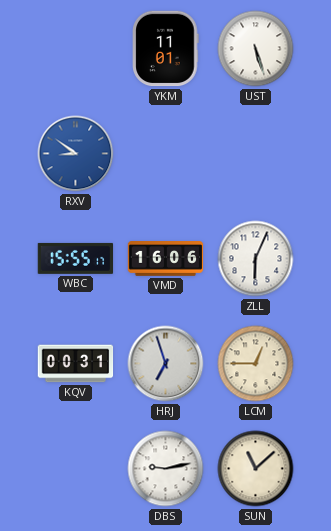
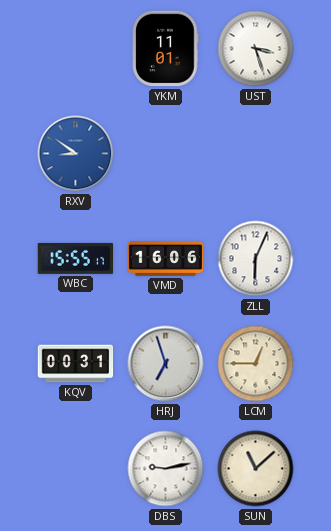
UST: 5:27 -> 3:27
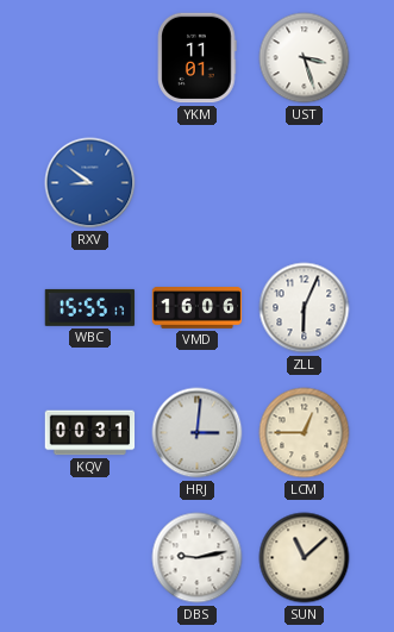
HRJ: 6:57 -> 3:01
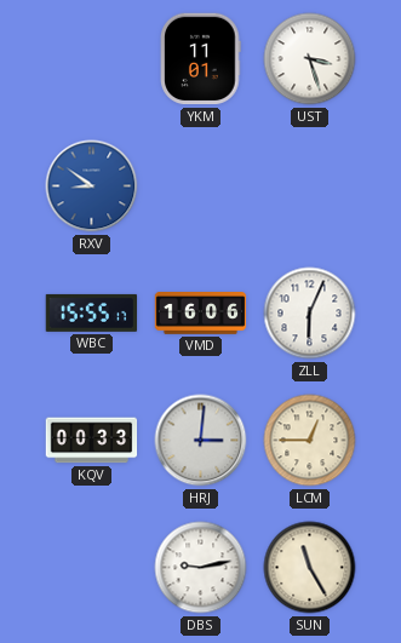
KQV: 00:31 -> 00:33
SUN: 11:08 -> 11:25
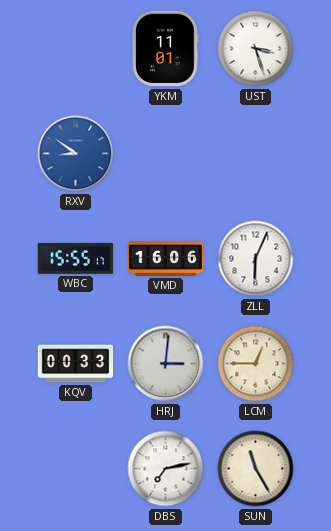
DBS: 9:13 -> 7:13
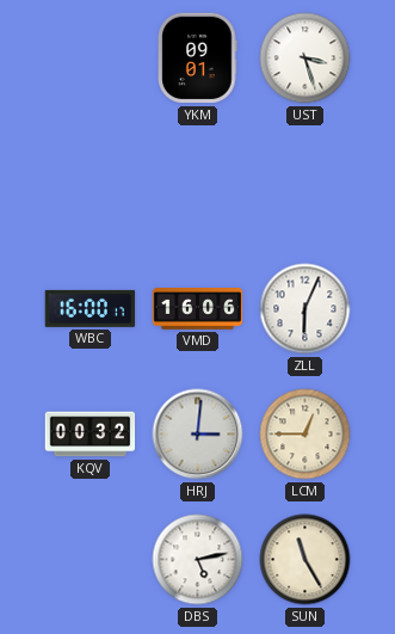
YKM: 11:01 -> 09:01
RXV: 8:51 -> none
WBC: 15:55 -> 16:00
KQV: 00:33 -> 00:32
DBS: 7:13 -> 5:13
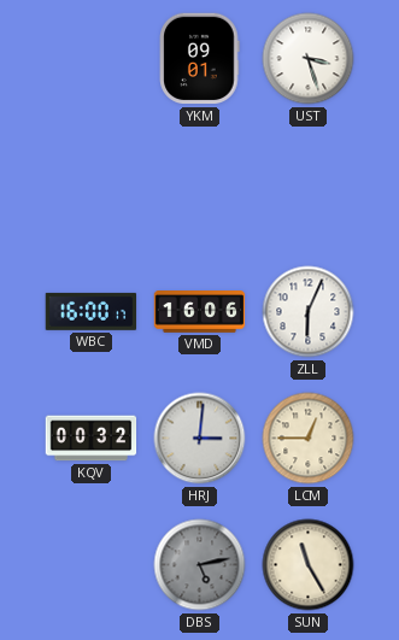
DBS dial: white -> grey
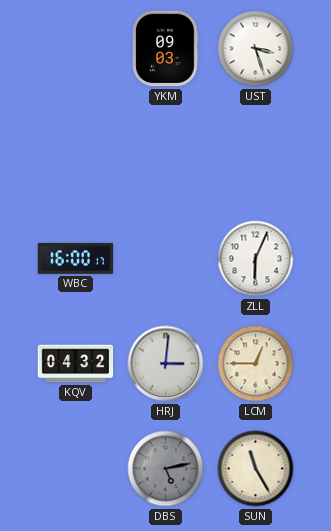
YKM: 09:01 -> 09:03
VMD: 16:06 -> none
KQV: 00:32 -> 04:32
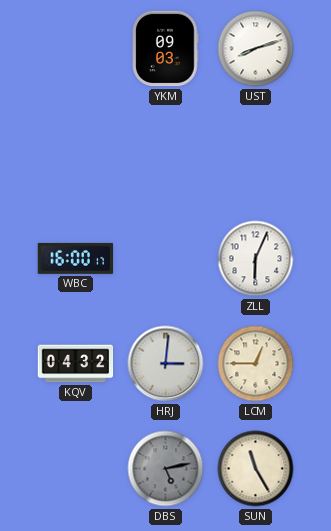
UST: 3:27 -> 8:12
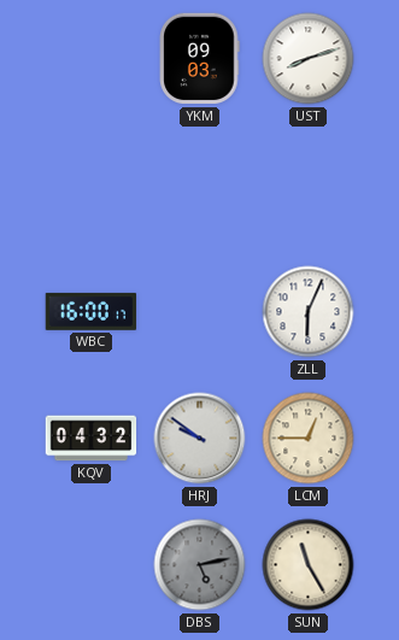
HRJ: 3:01 -> 9:51
